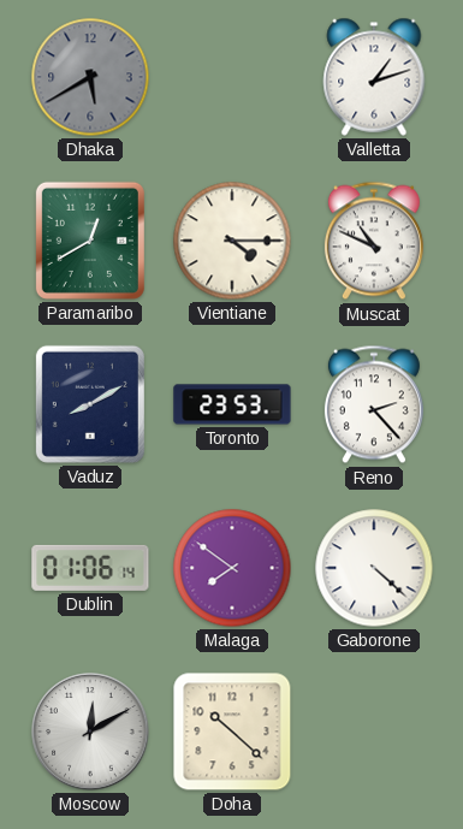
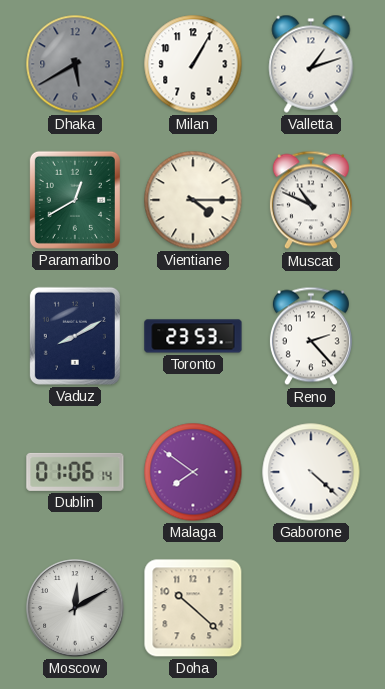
Milan: none -> 1:05
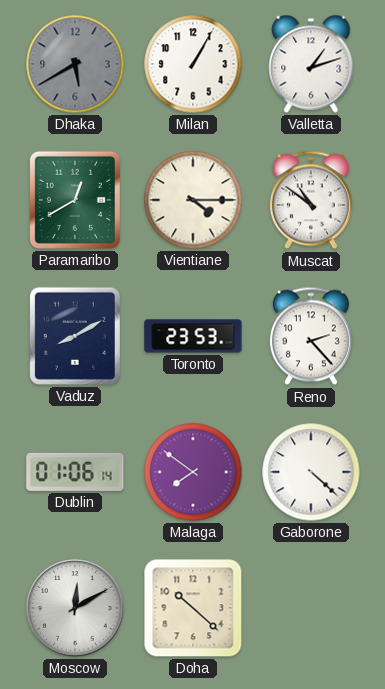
Muscat: 10:49 -> 10:51
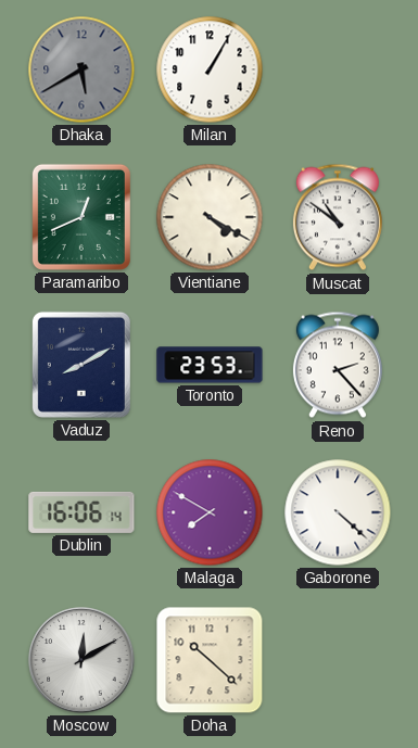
Valletta: 1:12 -> none
Paramaribo: 12:40 -> 12:41
Vientiane: 4:15 -> 4:20
Dublin: 01:06 -> 16:06
Malaga: 7:51 -> 7:50
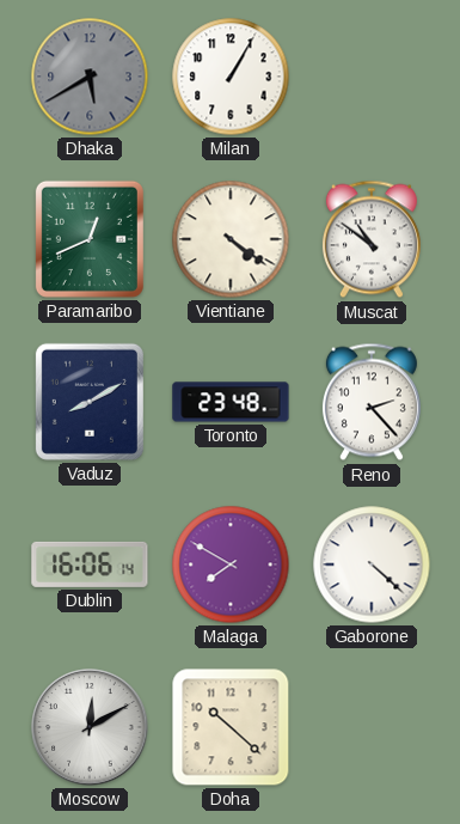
Vientiane: 4:20 -> 4:21
Toronto: 23:53 -> 23:48
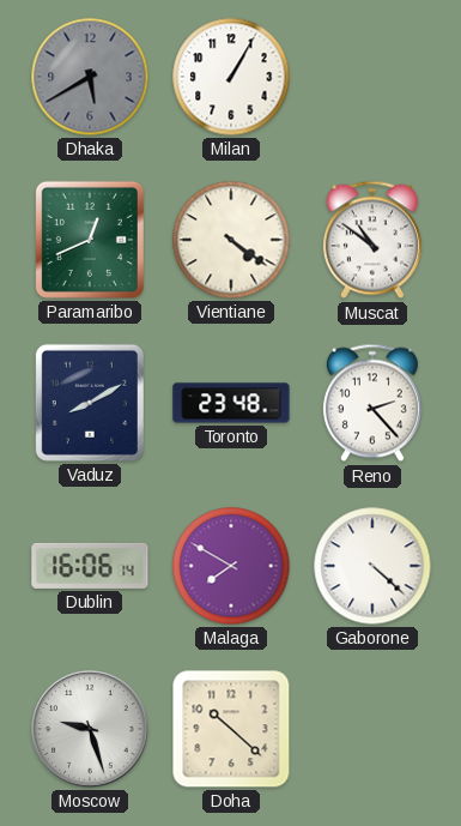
Moscow: 12:10 -> 9:27
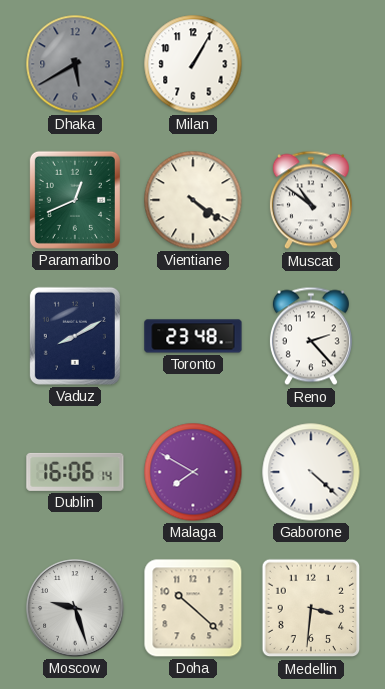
Medellin: none -> 3:31
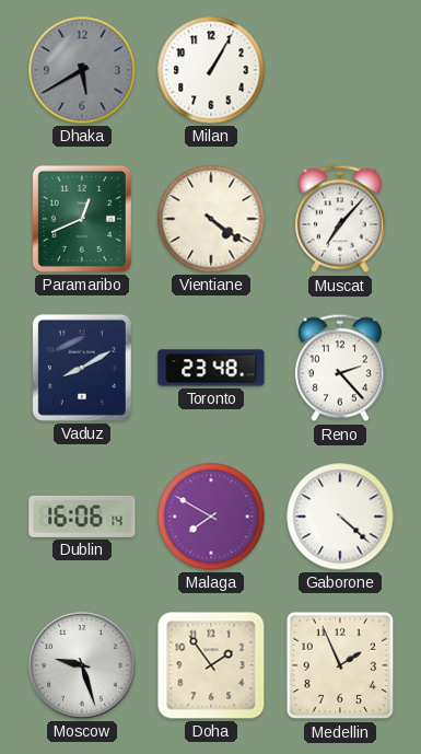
Muscat: 10:51 -> 7:07
Doha: 10:22 -> 1:54
Medellin: 3:31 -> 1:56
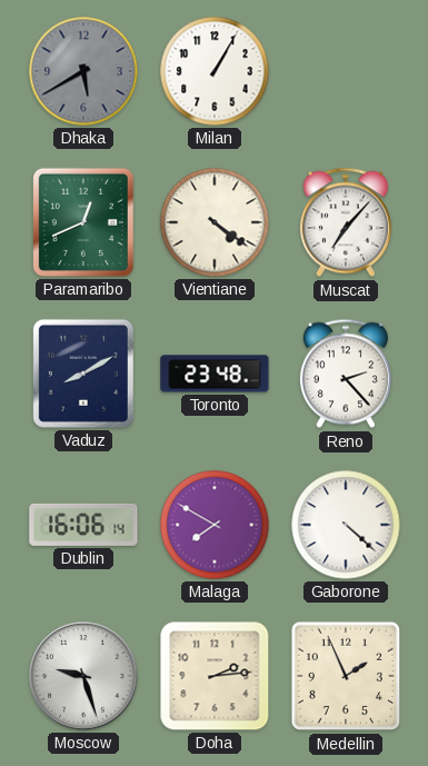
Doha: 1:54 -> 2:14
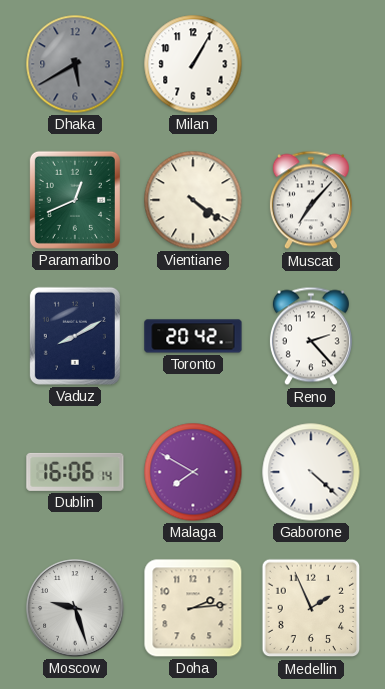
Toronto: 23:48 -> 20:42
